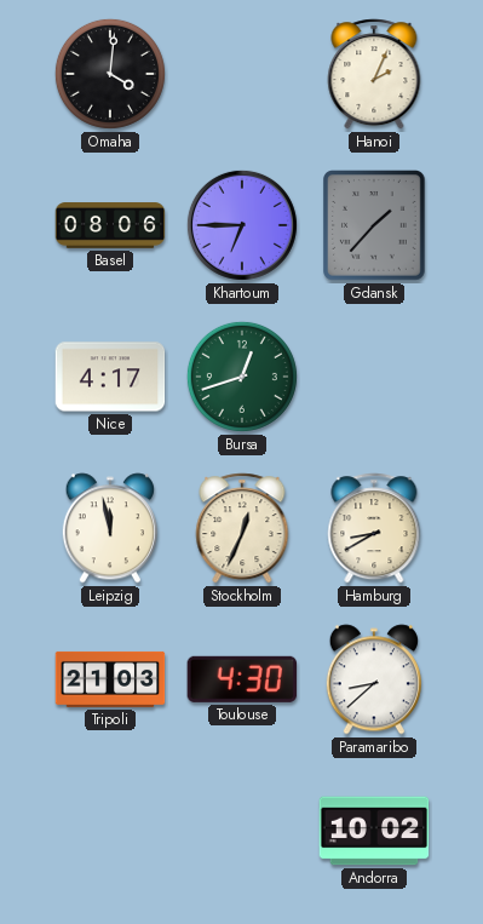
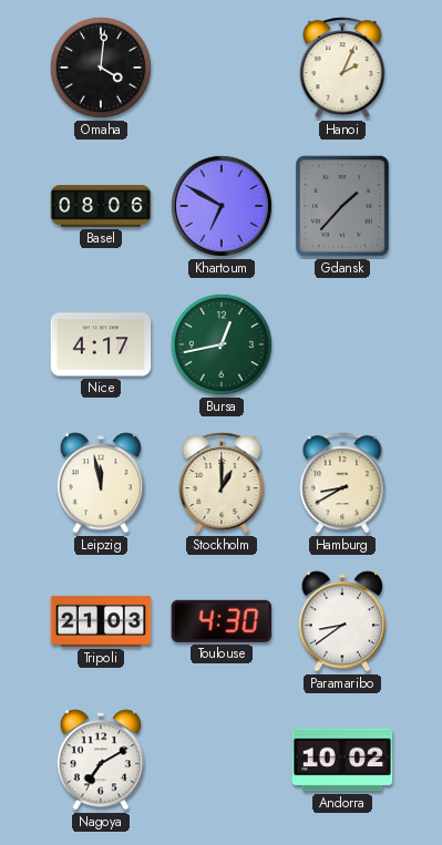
Khartoum: 6:45 -> 6:50
Bursa: 12:42 -> 12:43
Stockholm: 12:34 -> 1:00
Paramaribo: 8:38 -> 8:39
Nagoya: none -> 7:10
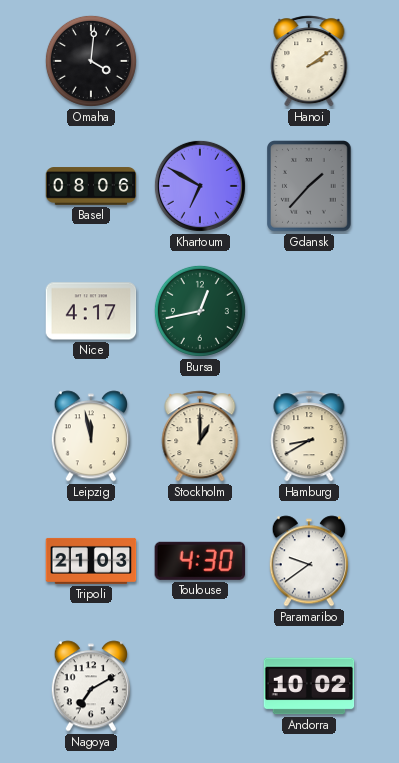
Hanoi: 2:04 -> 2:09
Paramaribo: 8:39 -> 9:39
